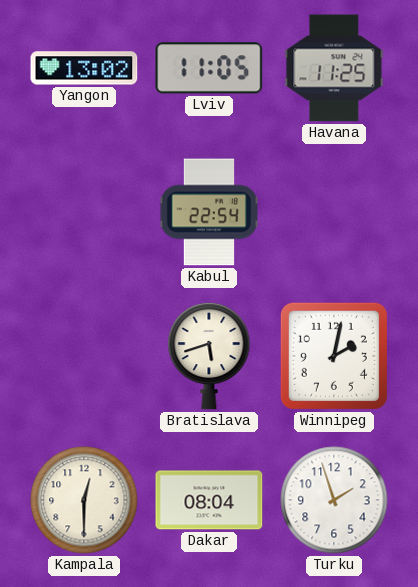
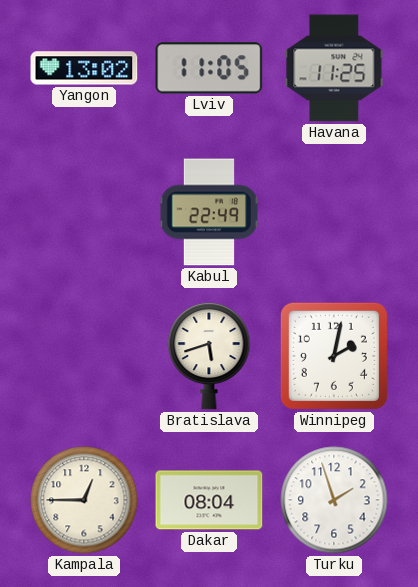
Kabul: 22:54 -> 22:49
Kampala: 12:30 -> 12:45
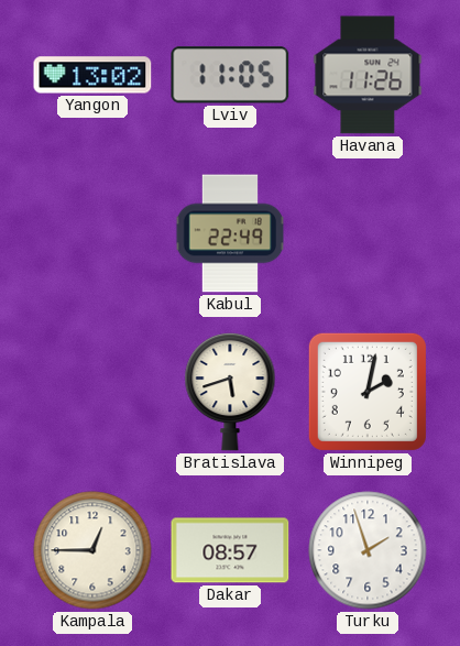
Havana: 11:25 -> 11:26
Dakar: 08:04 -> 08:57
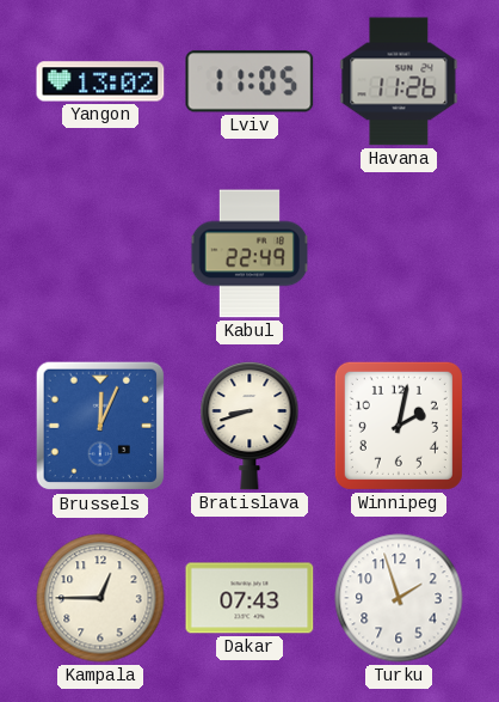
Brussels: none -> 12:04
Bratislava: 5:42 -> 8:42
Dakar: 08:57 -> 07:43
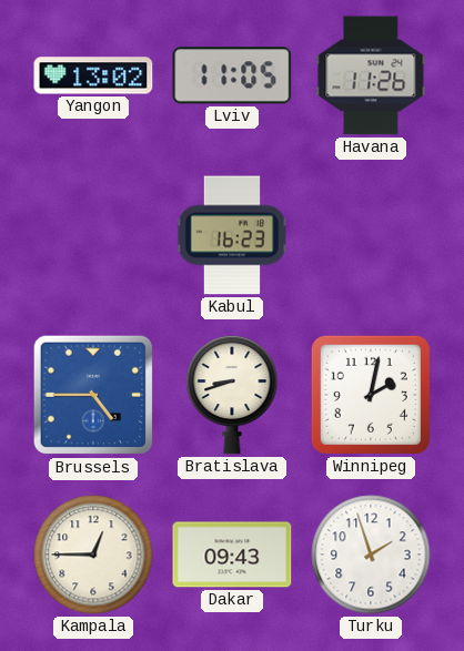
Kabul: 22:49 -> 16:23
Brussels: 12:04 -> 4:45
Dakar: 07:43 -> 09:43
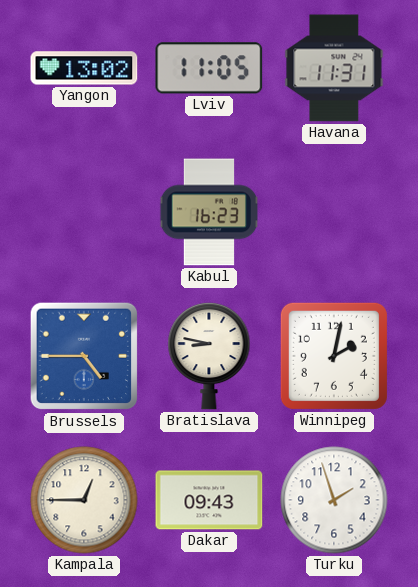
Havana: 11:26 -> 11:31
Bratislava: 8:42 -> 8:47
